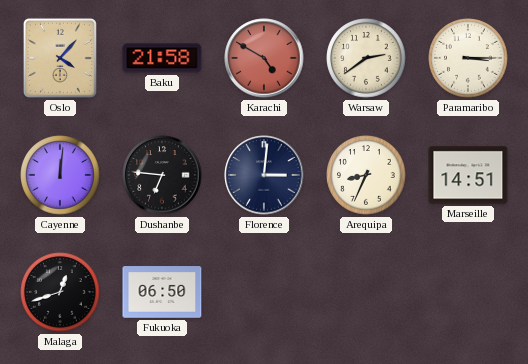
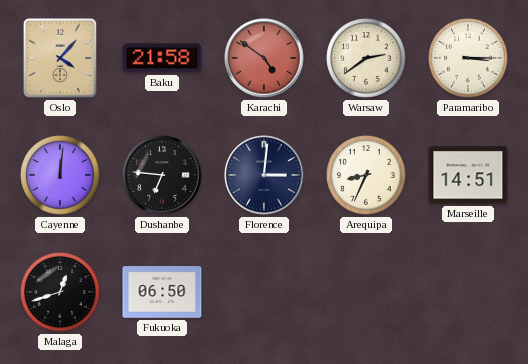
Karachi: 4:50 -> 4:51
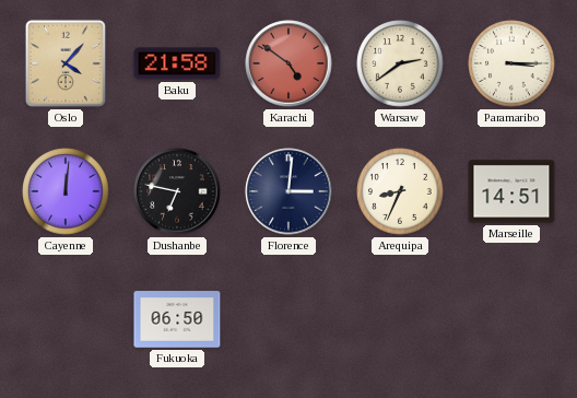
Dushanbe: 6:46 -> 6:47
Malaga: 12:42 -> none
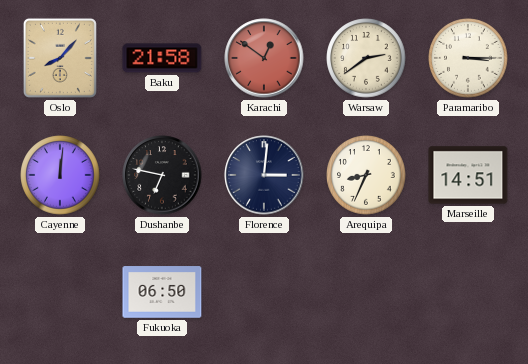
Oslo: 4:07 -> 8:07
Karachi: 4:51 -> 12:51
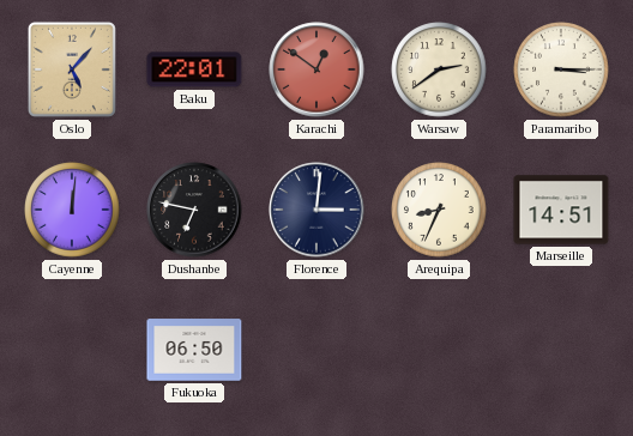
Oslo: 8:07 -> 5:07
Baku: 21:58 -> 22:01
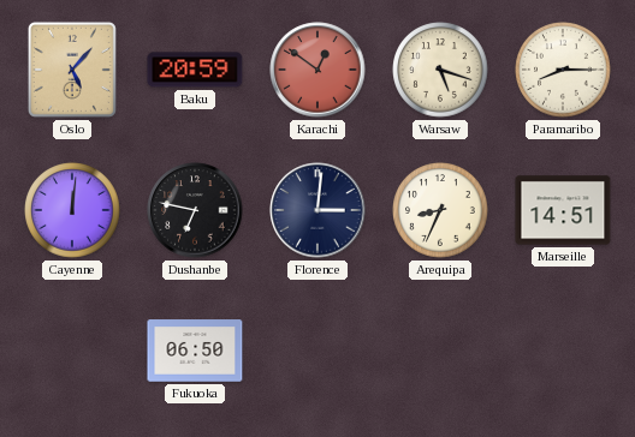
Baku: 22:01 -> 20:59
Warsaw: 2:39 -> 5:18
Paramaribo: 3:15 -> 8:15
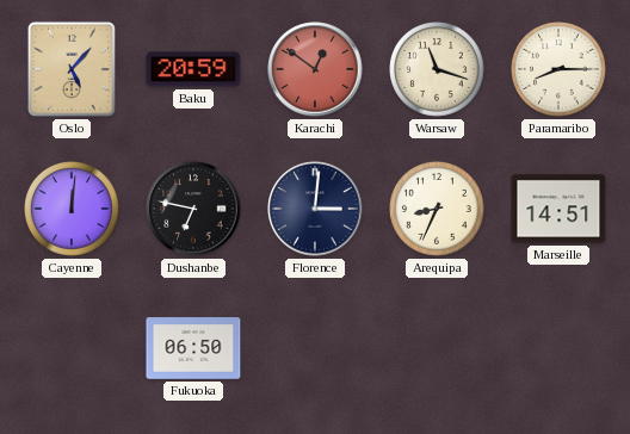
Warsaw: 5:18 -> 11:18
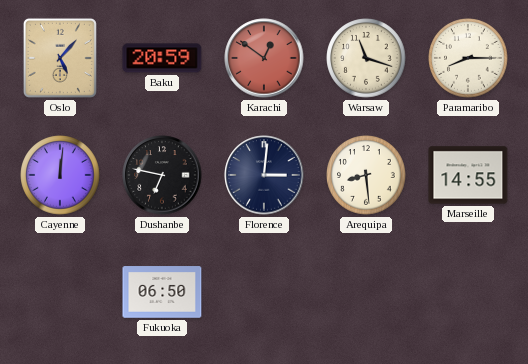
Arequipa: 8:34 -> 8:29
Marseille: 14:51 -> 14:55
